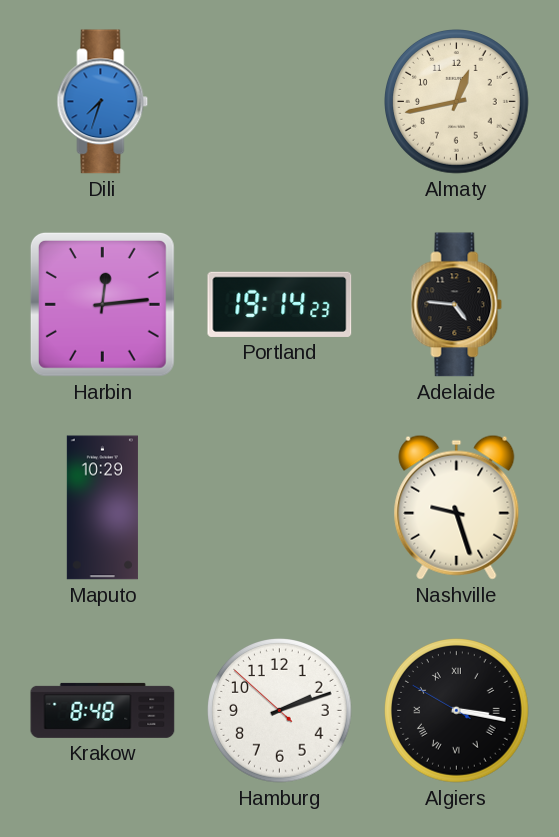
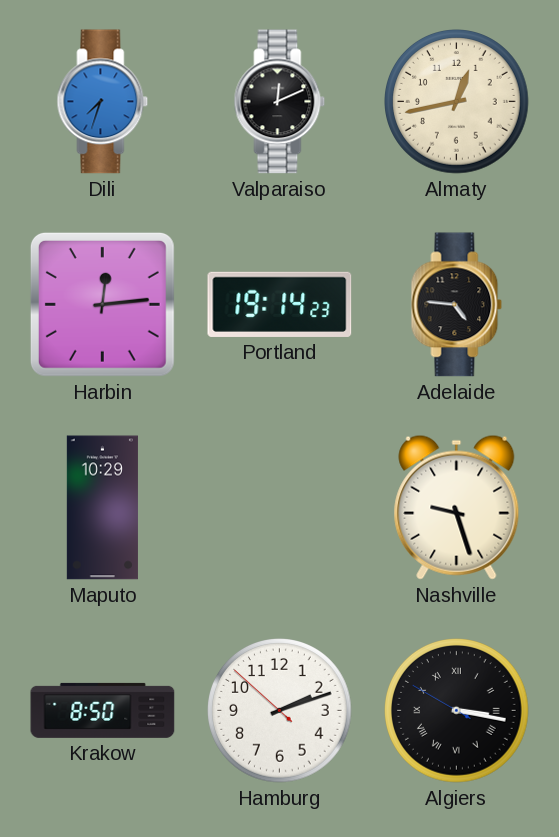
Valparaiso: none -> 12:11
Krakow: 8:48 -> 8:50
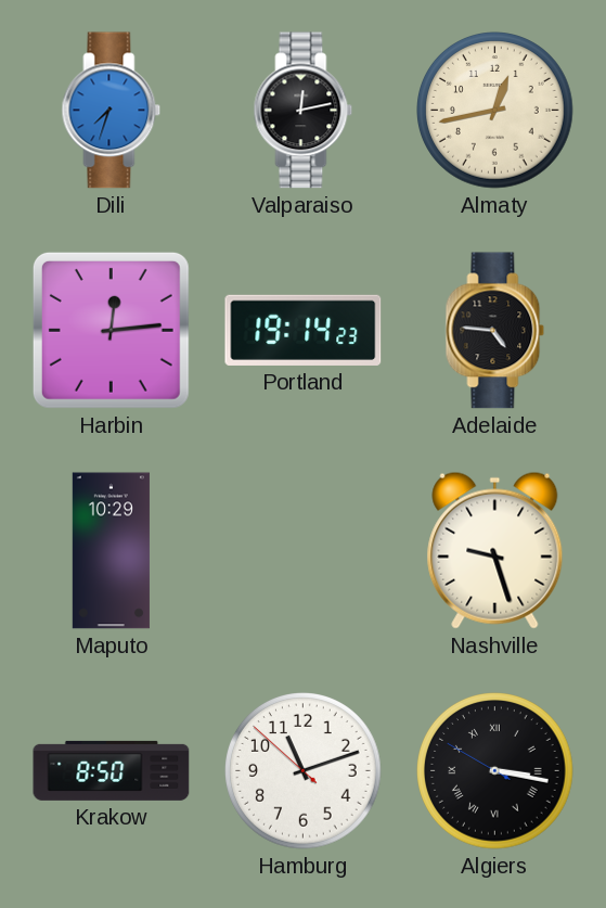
Valparaiso: 12:11 -> 12:13
Hamburg: 2:11 -> 11:11
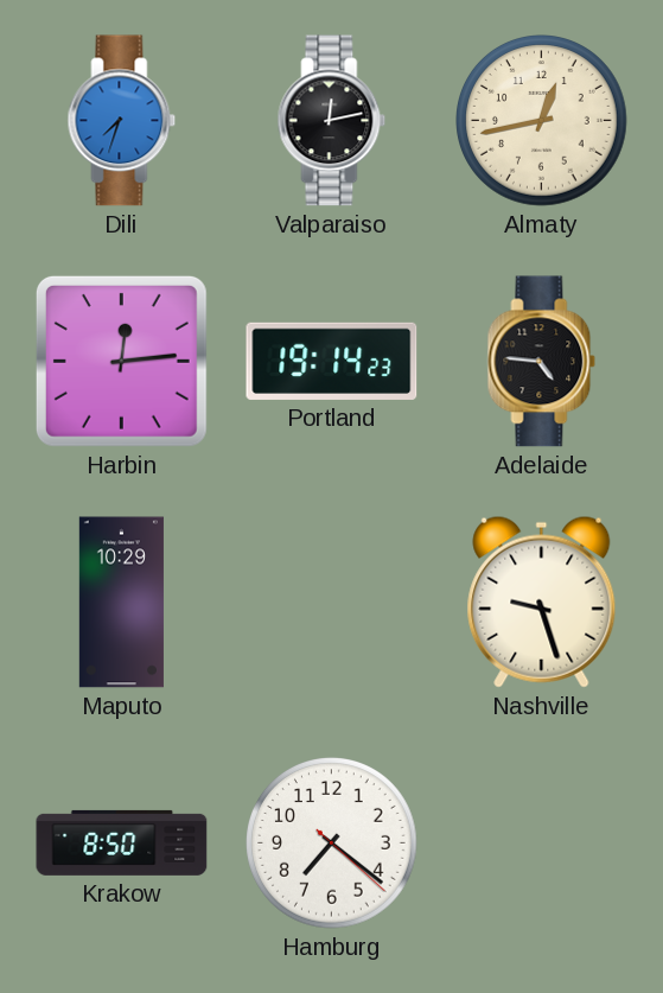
Hamburg: 11:11 -> 7:21
Algiers: 3:16 -> none
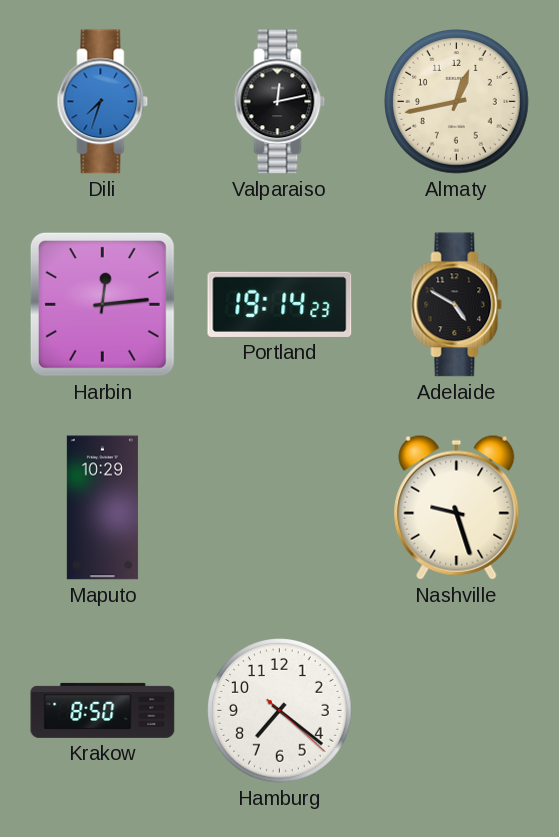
Adelaide: 4:46 -> 4:50
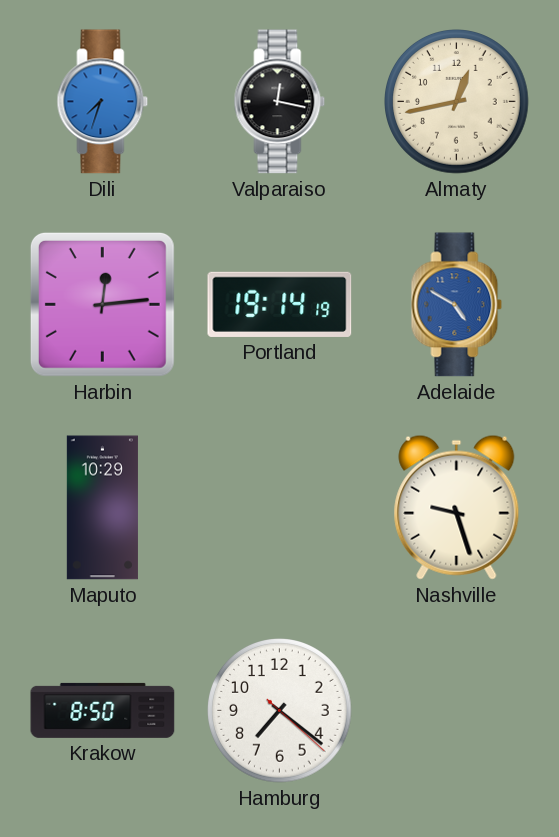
Valparaiso: 12:13 -> 12:17
Portland: 19:14:23 -> 19:14:19
Adelaide dial: black -> blue
